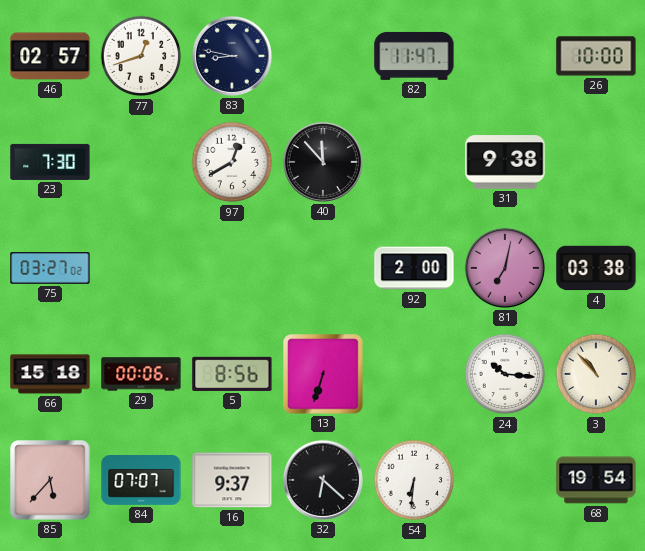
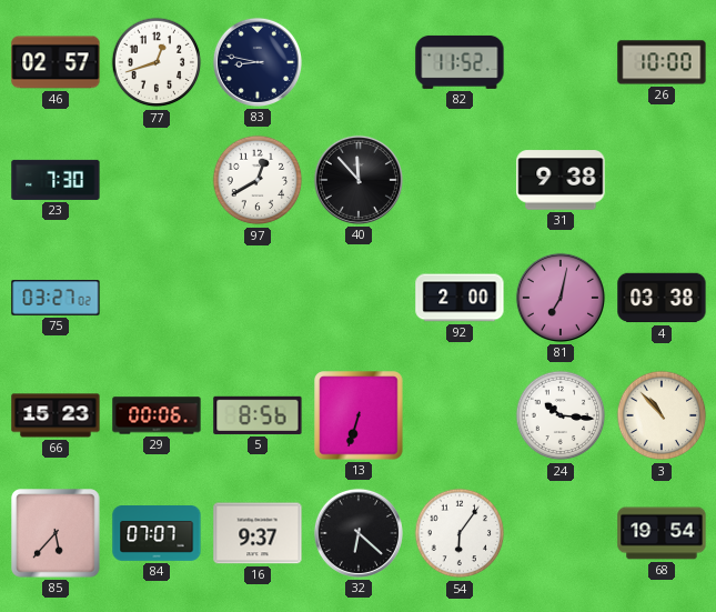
82: 11:47 -> 11:52
66: 15:18 -> 15:23
54: 6:31 -> 6:06
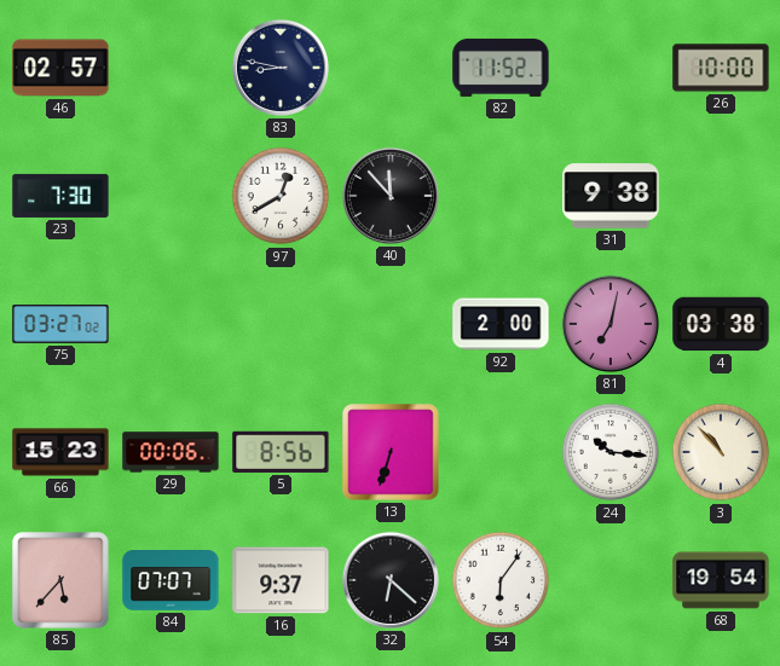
77: 12:42 -> none
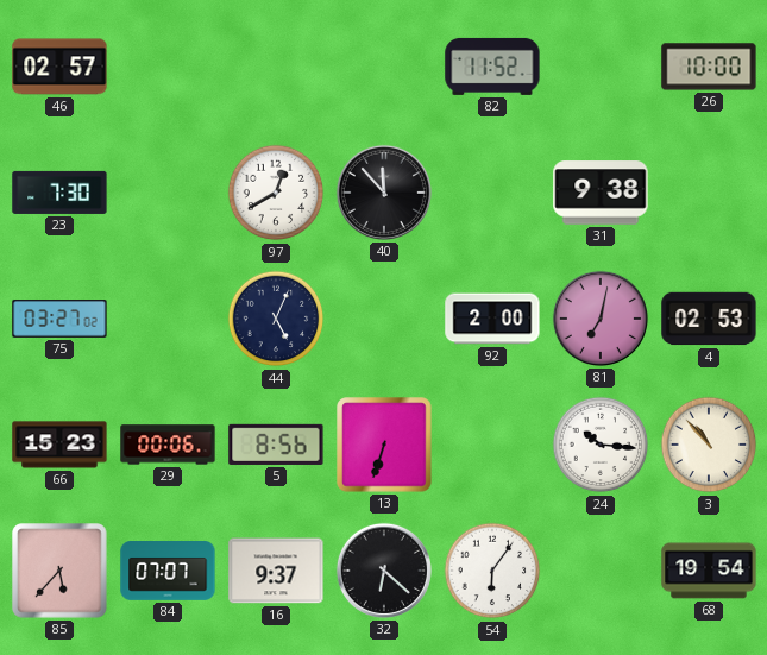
83: 8:47 -> none
44: none -> 5:04
4: 03:38 -> 02:53
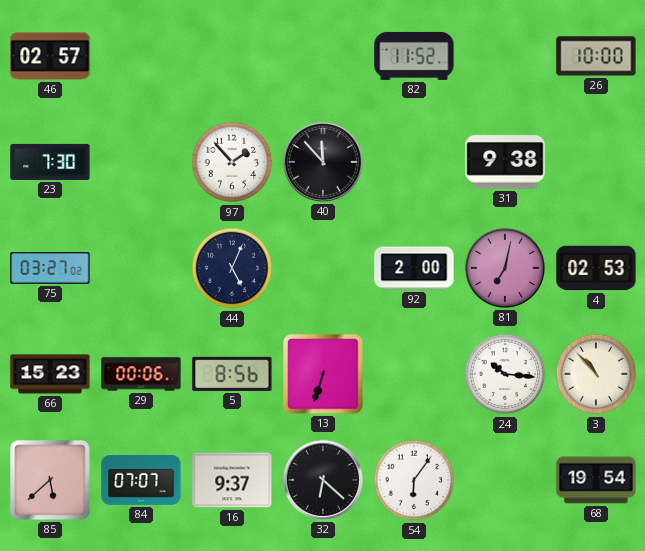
97: 12:40 -> 1:53
85: 5:37 -> 5:38
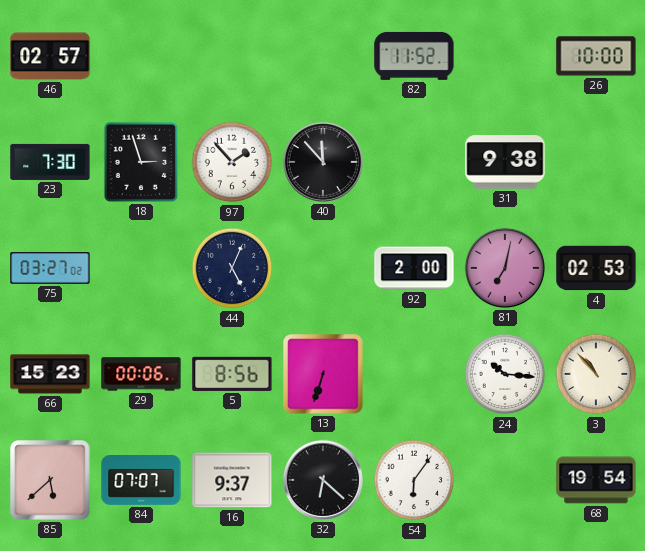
18: none -> 2:57
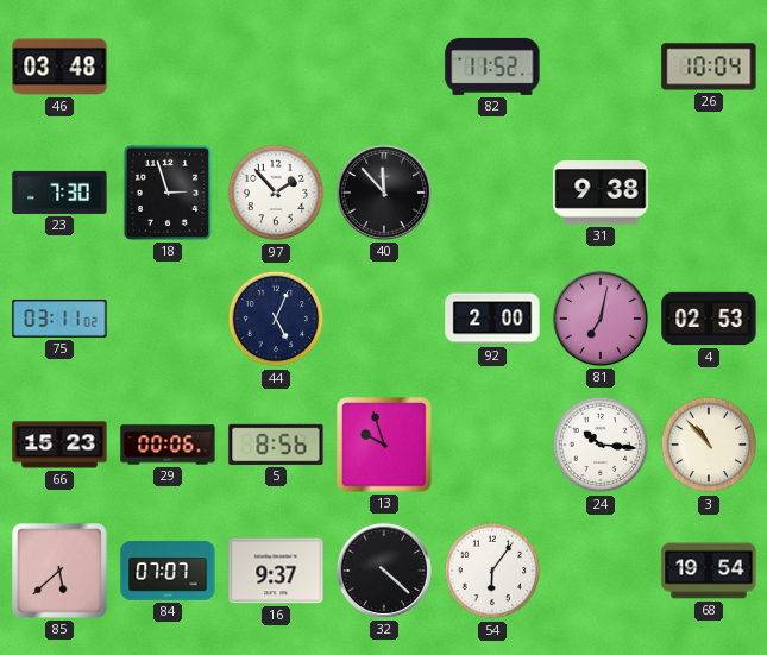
46: 02:57 -> 03:48
26: 10:00 -> 10:04
75: 03:27 -> 03:11
13: 6:33 -> 9:57
32: 6:22 -> 4:22
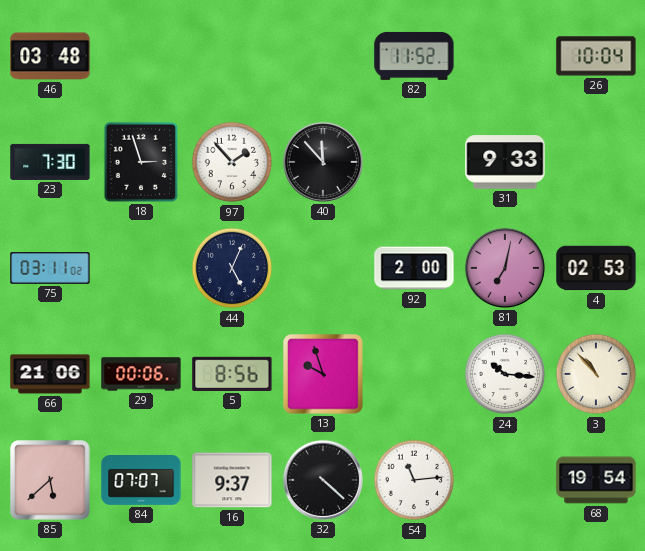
31: 9:38 -> 9:33
66: 15:23 -> 21:06
54: 6:06 -> 11:14
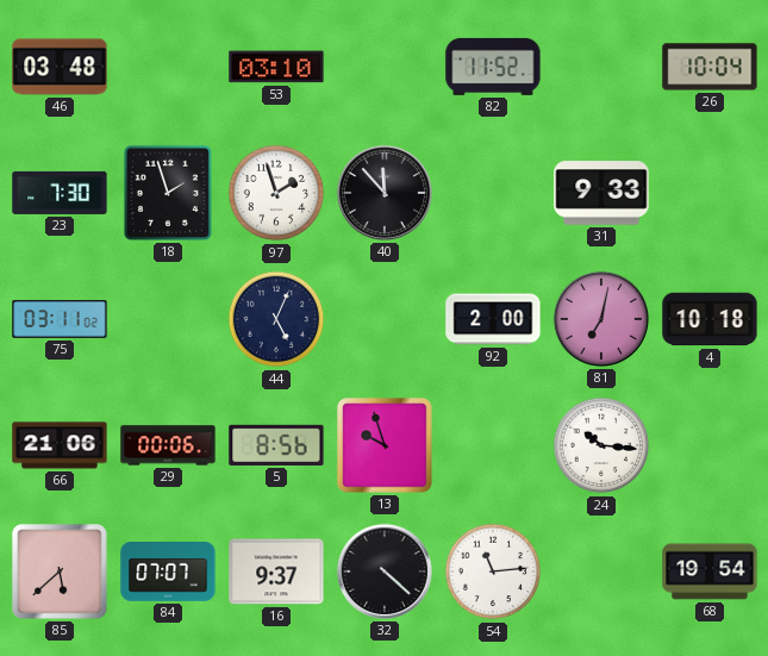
53: none -> 03:10
18: 2:57 -> 1:57
97: 1:53 -> 1:57
4: 02:53 -> 10:18
3: 10:53 -> none
